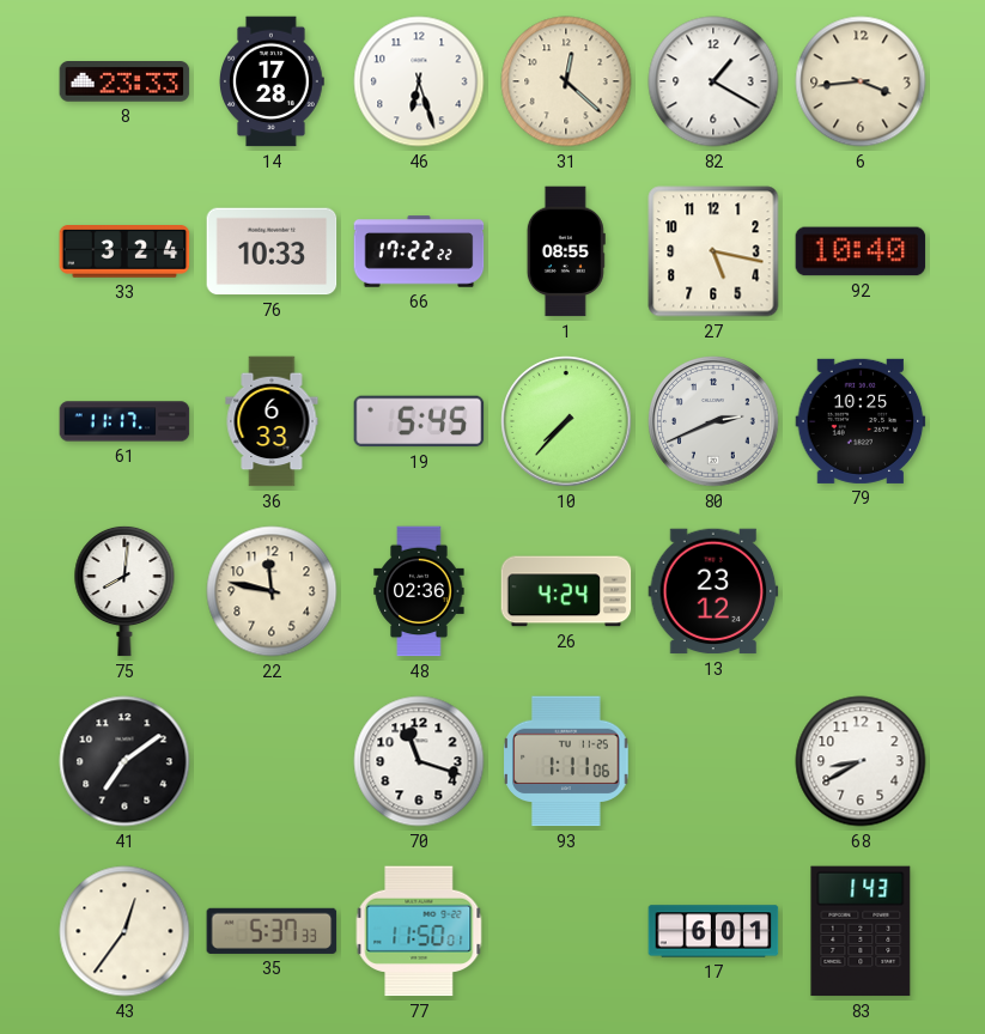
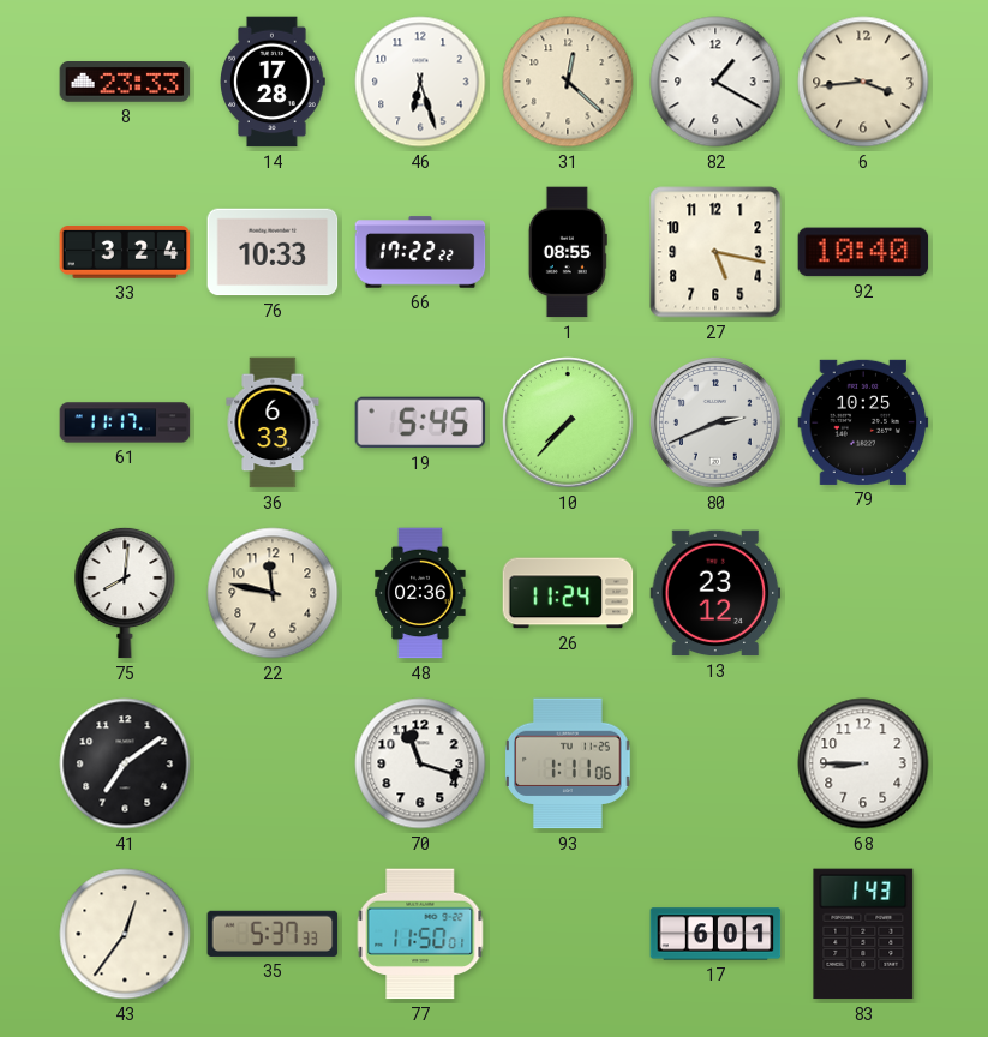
26: 4:24 -> 11:24
68: 8:40 -> 8:45
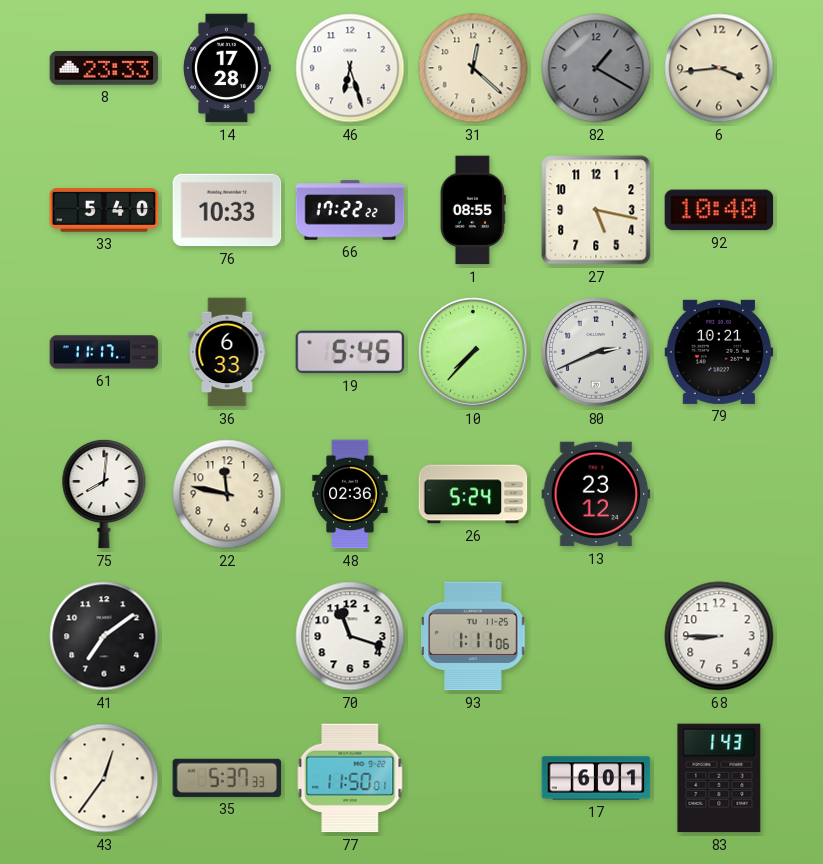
82 dial: white -> grey
33: 3:24 -> 5:40
79: 10:25 -> 10:21
26: 11:24 -> 5:24
